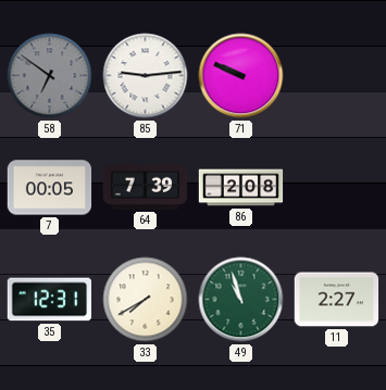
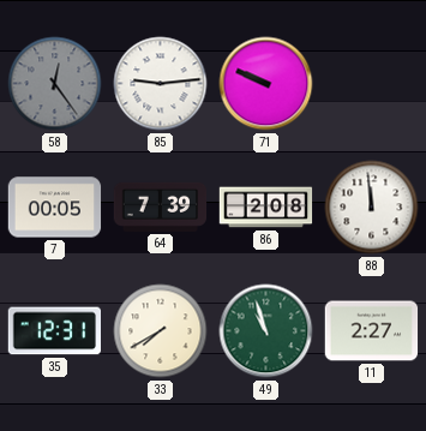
58: 6:51 -> 12:24
88: none -> 11:59
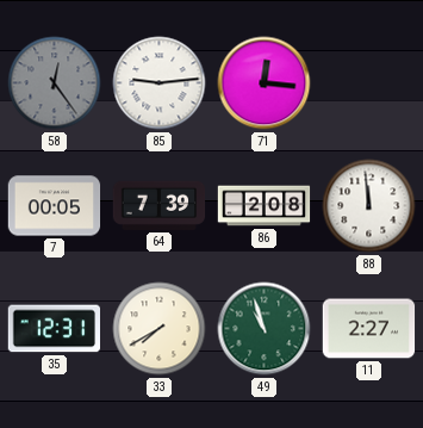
71: 9:49 -> 12:16
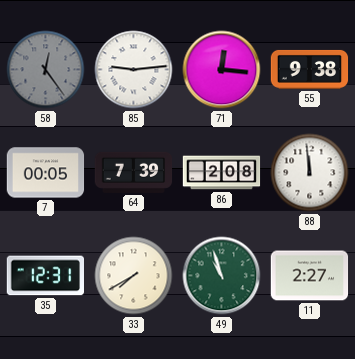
55: none -> 9:38
